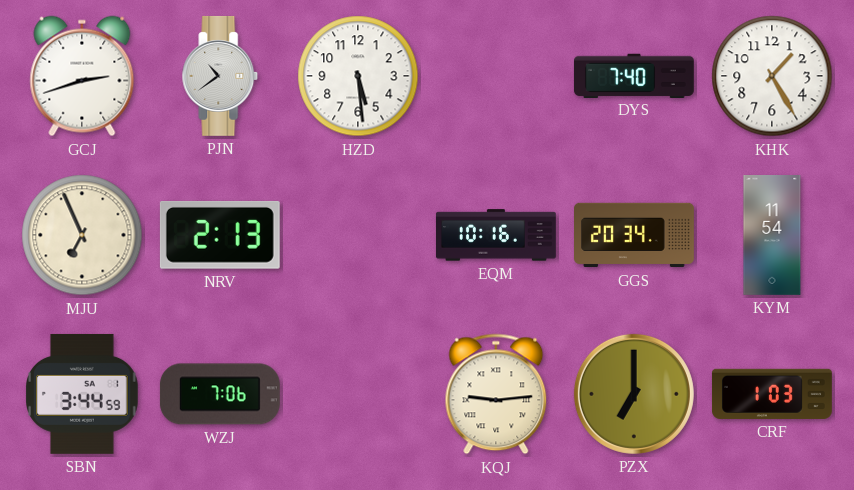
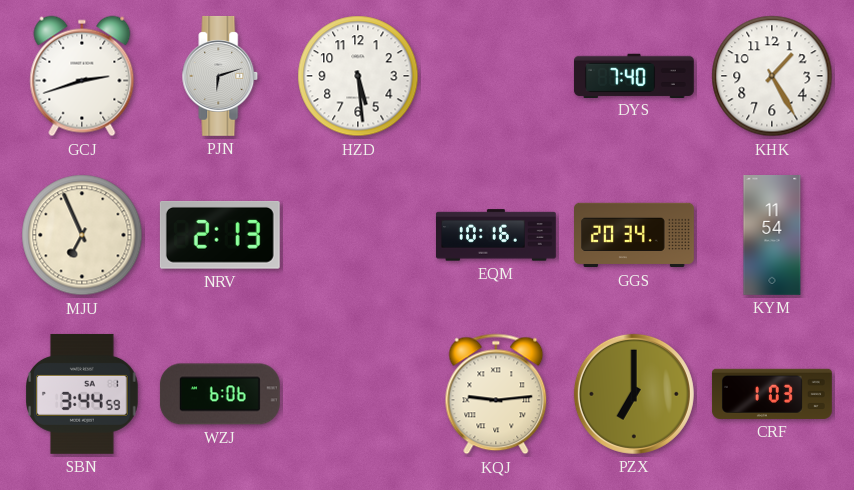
PJN: 10:39 -> 6:12
WZJ: 7:06 -> 6:06
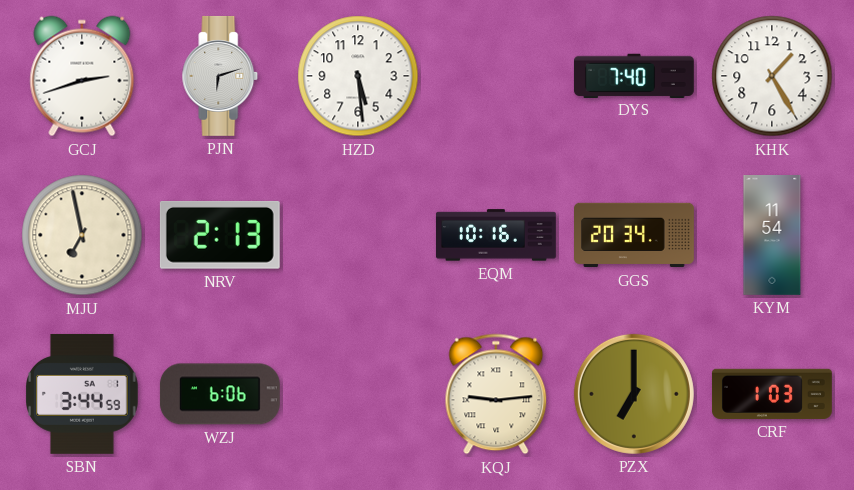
MJU: 6:56 -> 6:58
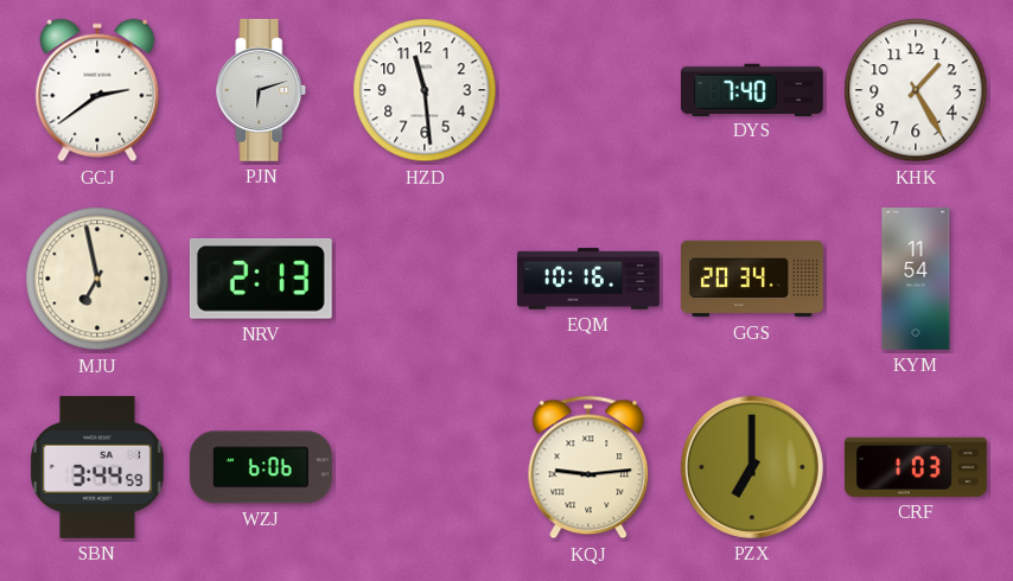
GCJ: 2:42 -> 2:39
HZD: 5:29 -> 11:29
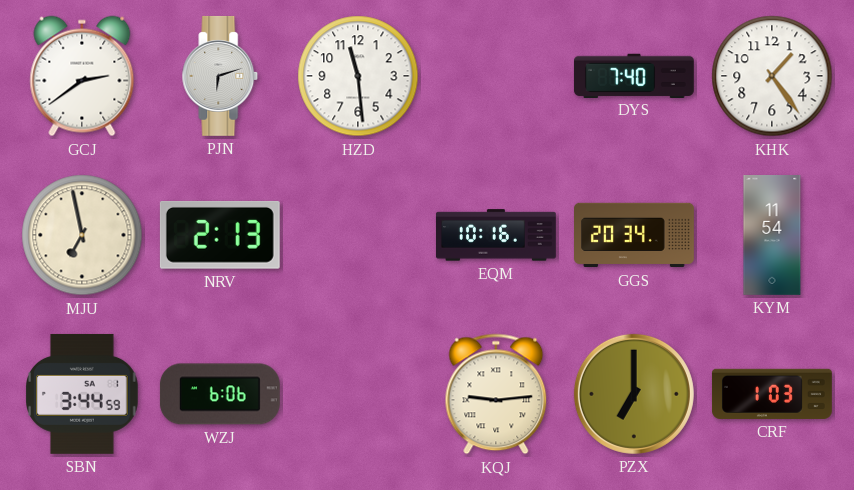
KHK: 1:25 -> 1:24
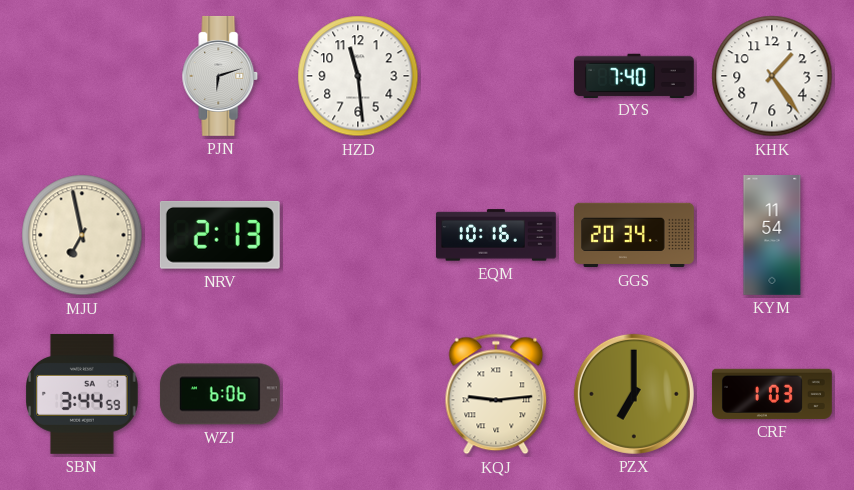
GCJ: 2:39 -> none
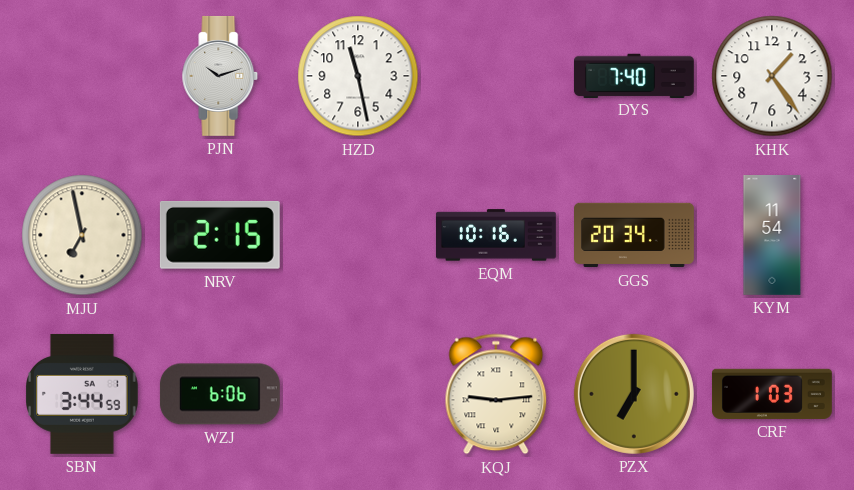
PJN: 6:12 -> 10:12
HZD: 11:29 -> 11:28
NRV: 2:13 -> 2:15
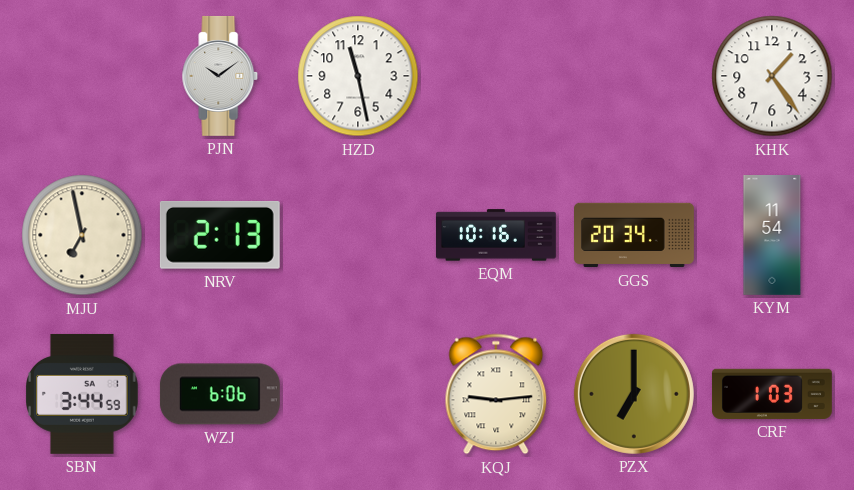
PJN: 10:12 -> 10:09
DYS: 7:40 -> none
NRV: 2:15 -> 2:13
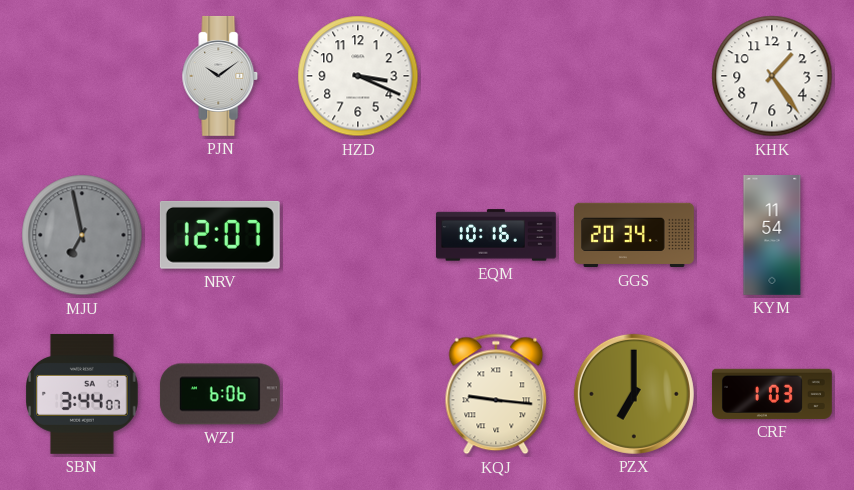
HZD: 11:28 -> 3:19
MJU dial: cream -> grey
NRV: 2:13 -> 12:07
SBN: 3:44:59 -> 3:44:07
KQJ: 9:14 -> 9:16
